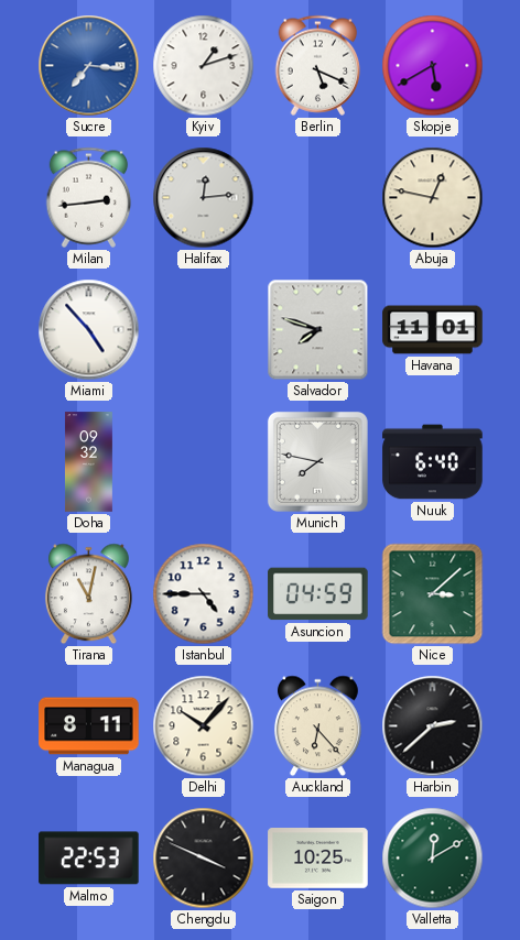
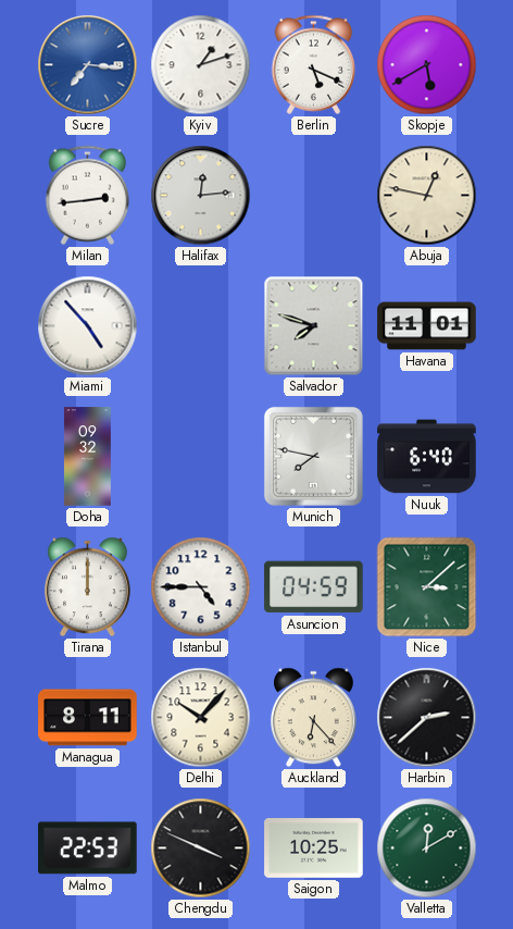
Tirana: 11:02 -> 12:00
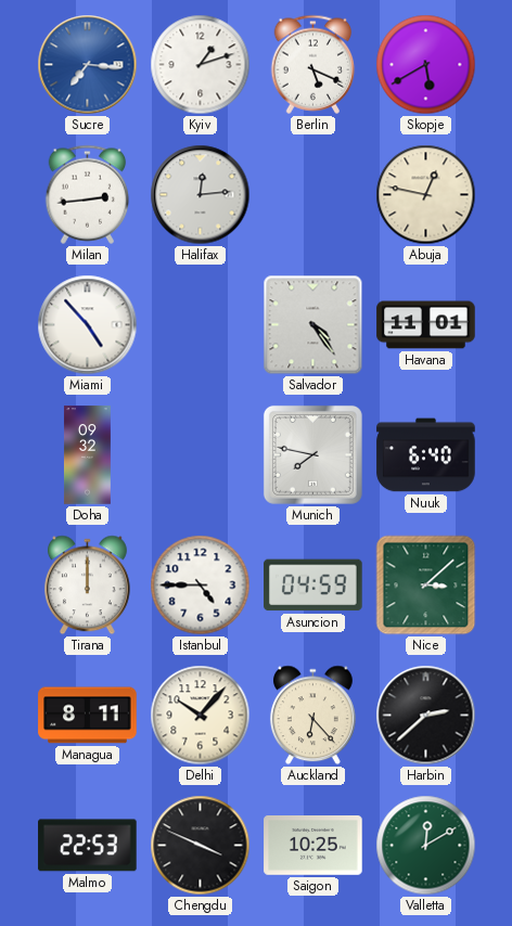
Salvador: 7:48 -> 4:24
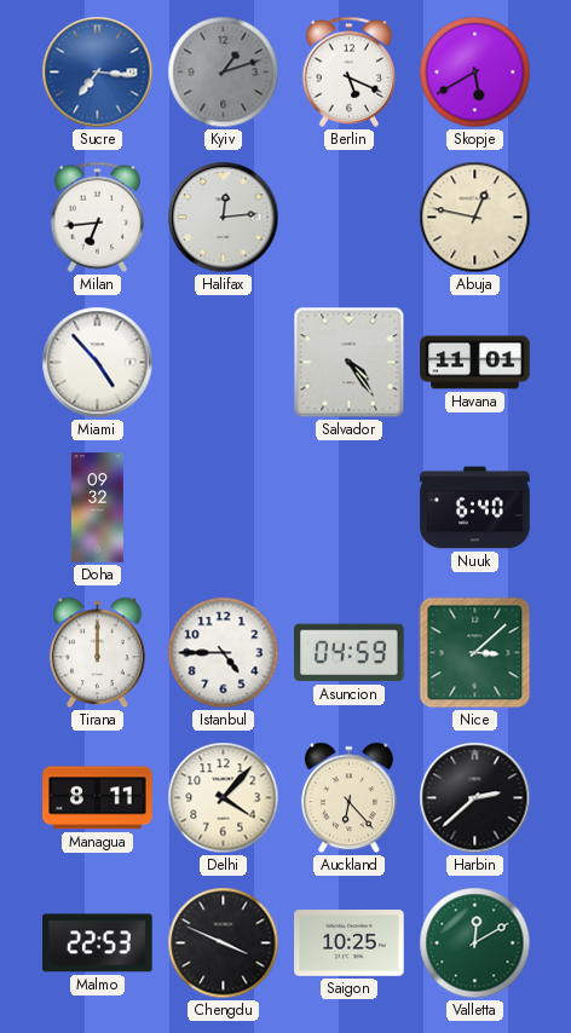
Kyiv dial: white -> grey
Milan: 2:44 -> 6:44
Munich: 7:47 -> none
Delhi: 10:07 -> 4:07
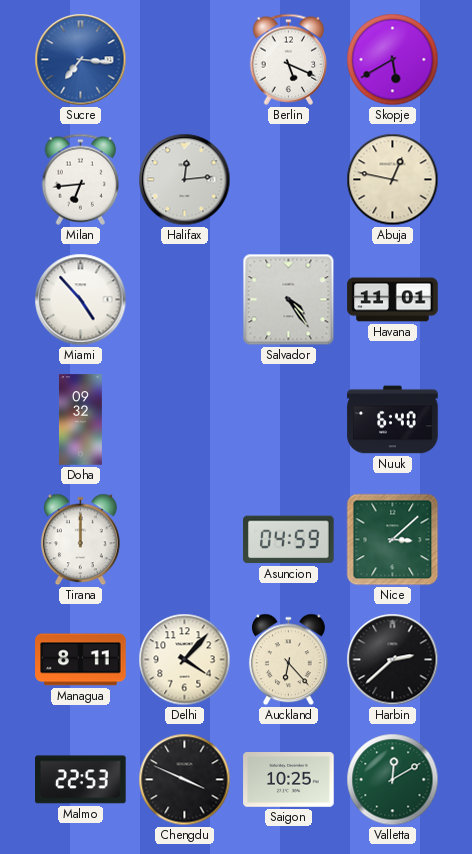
Kyiv: 1:12 -> none
Istanbul: 4:45 -> none
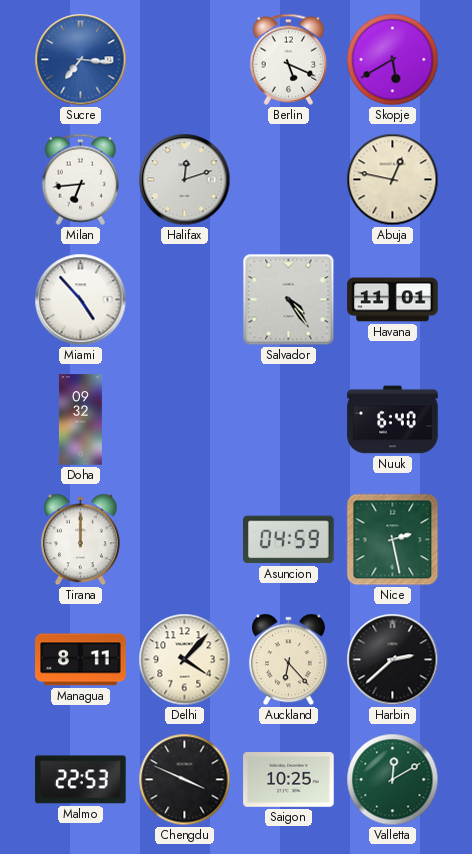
Halifax: 12:14 -> 12:12
Nice: 3:08 -> 2:28
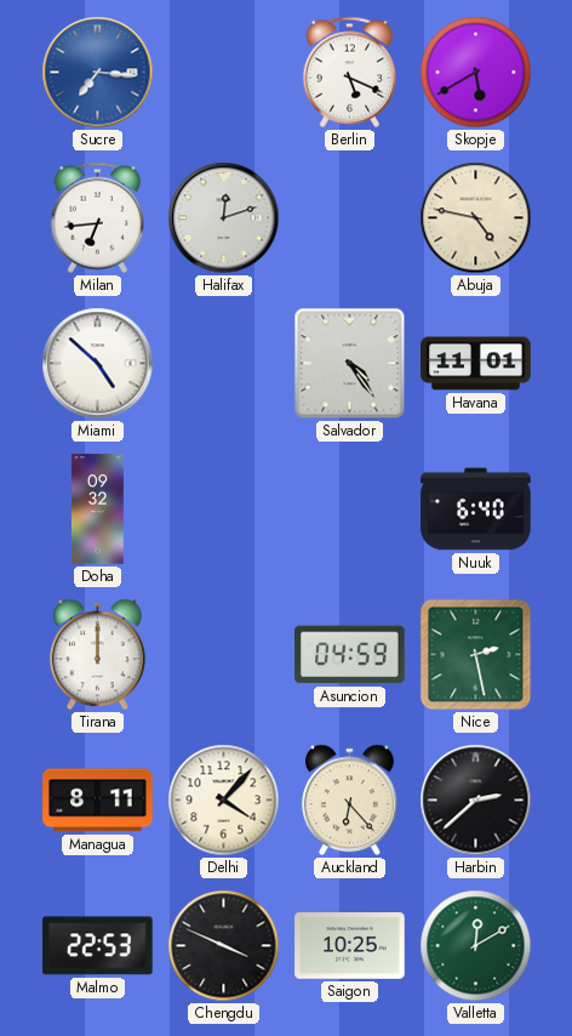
Abuja: 12:47 -> 4:47
Miami: 4:53 -> 4:52
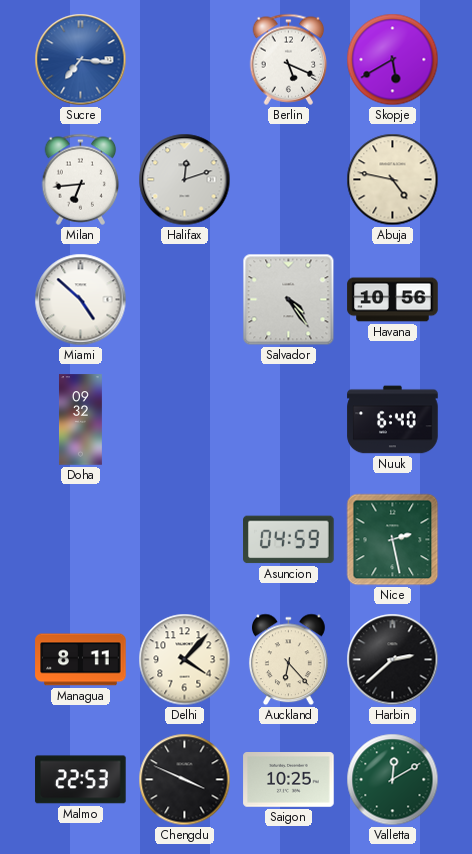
Havana: 11:01 -> 10:56
Tirana: 12:00 -> none
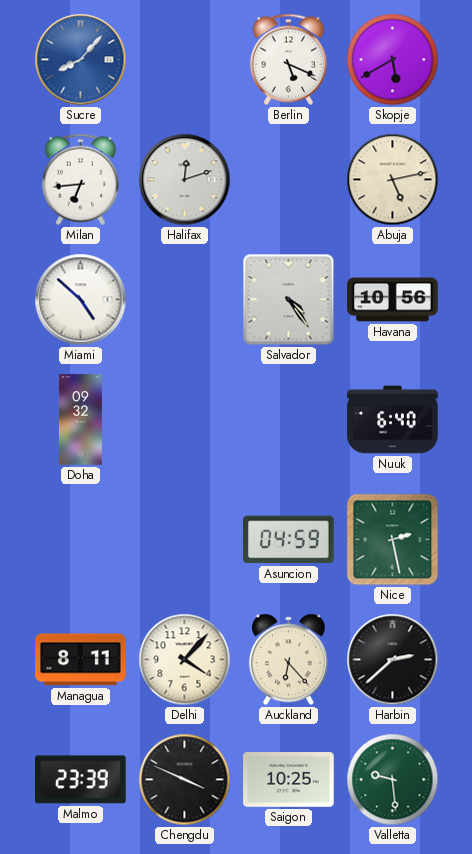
Sucre: 7:16 -> 8:07
Abuja: 4:47 -> 5:13
Malmo: 22:53 -> 23:39
Valletta: 12:10 -> 9:29
